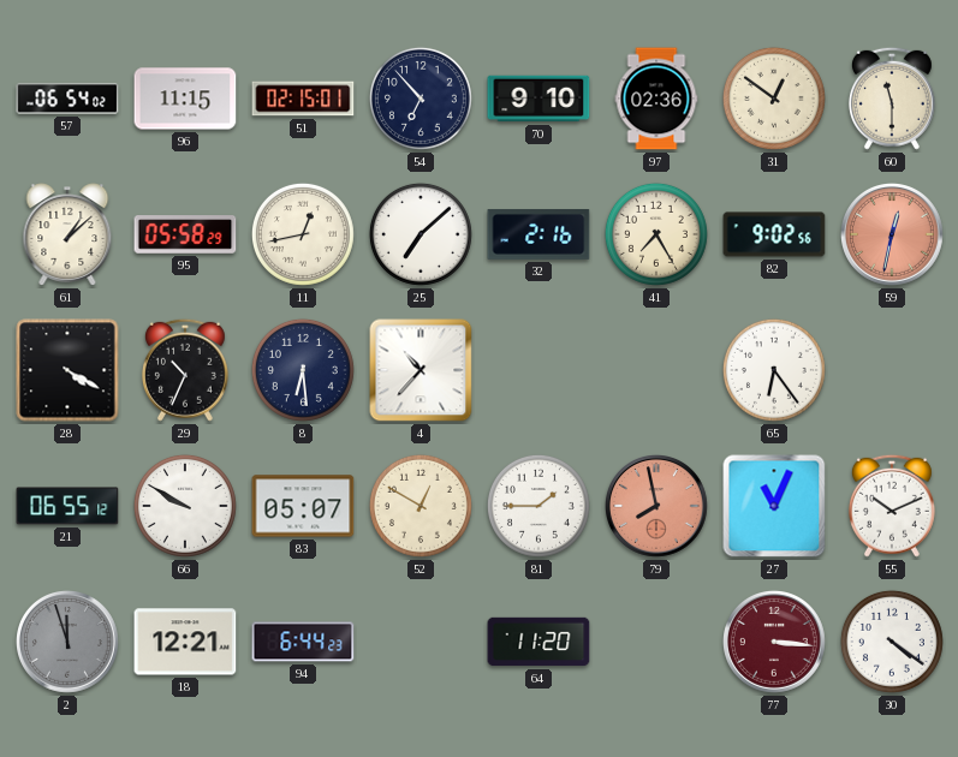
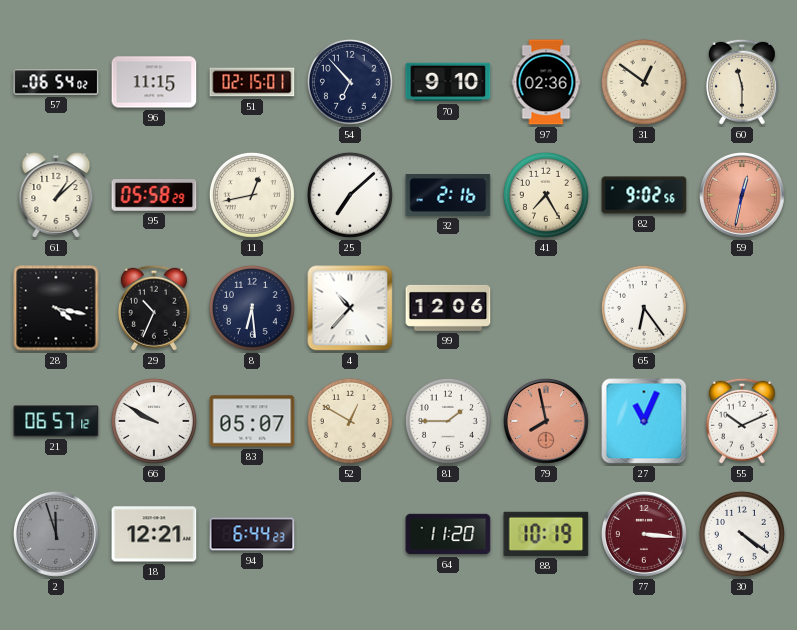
28: 4:20 -> 4:17
99: none -> 12:06
21: 06:55 -> 06:57
88: none -> 10:19
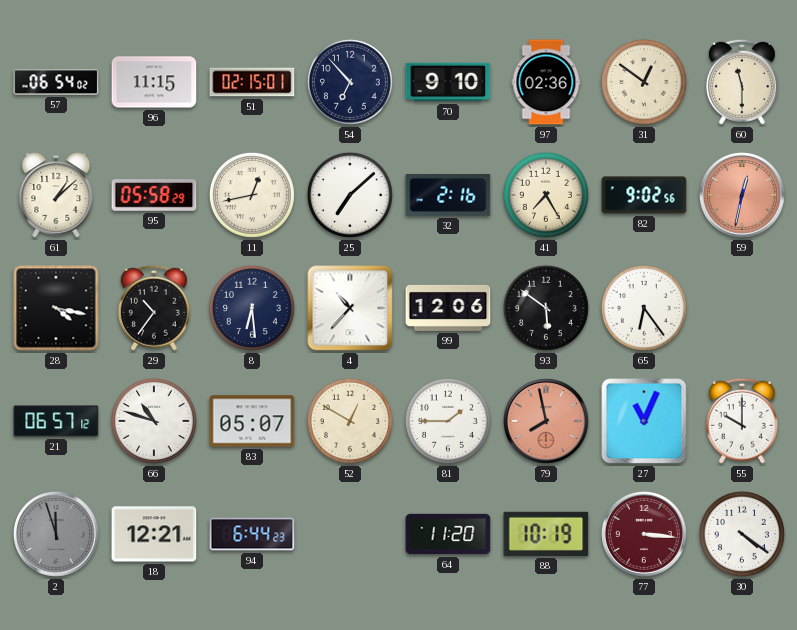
29: 10:34 -> 10:36
93: none -> 5:51
66: 9:50 -> 10:48
55: 10:11 -> 10:00
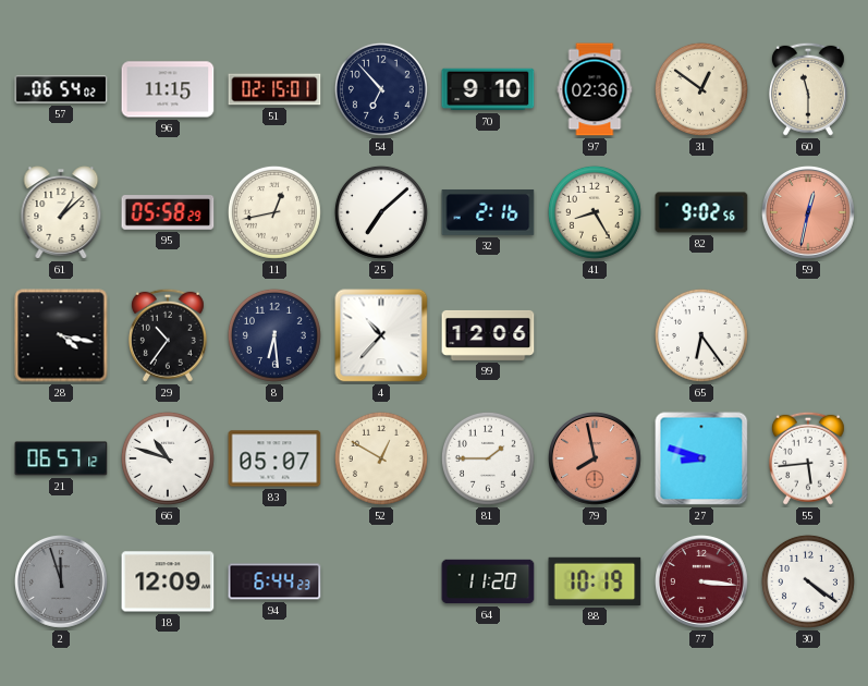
41: 7:25 -> 8:25
93: 5:51 -> none
27: 11:04 -> 8:48
55: 10:00 -> 5:44
18: 12:21 -> 12:09
